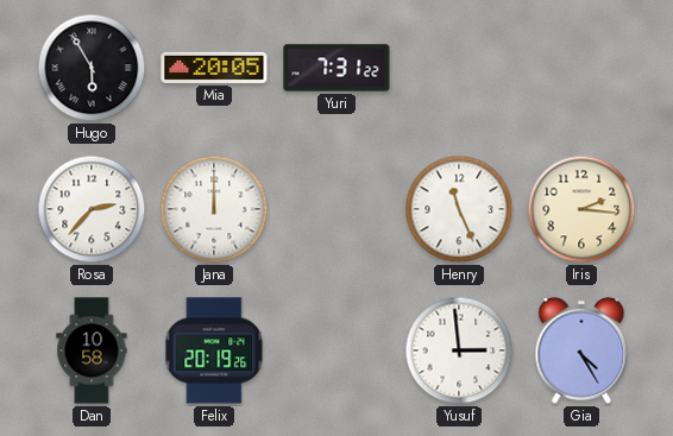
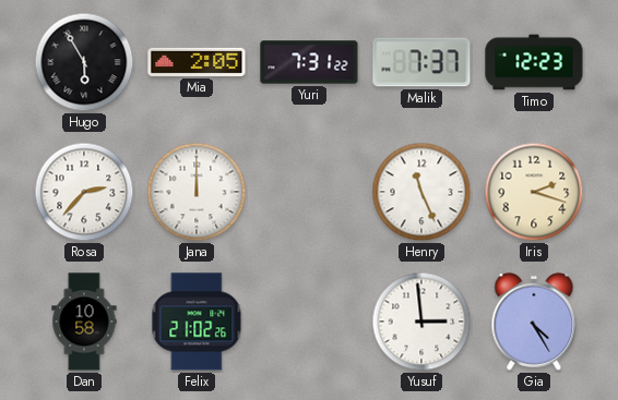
Mia: 20:05 -> 2:05
Malik: none -> 7:37
Timo: none -> 12:23
Iris: 2:16 -> 2:18
Felix: 20:19 -> 21:02
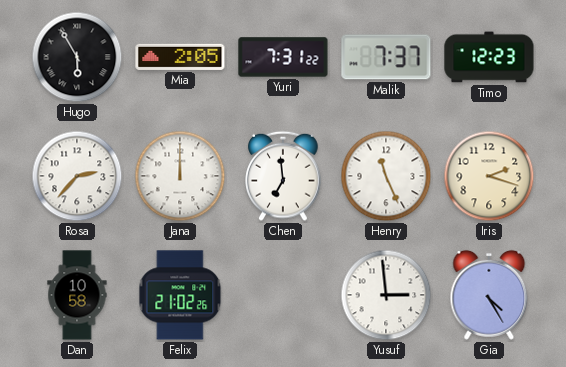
Chen: none -> 6:59
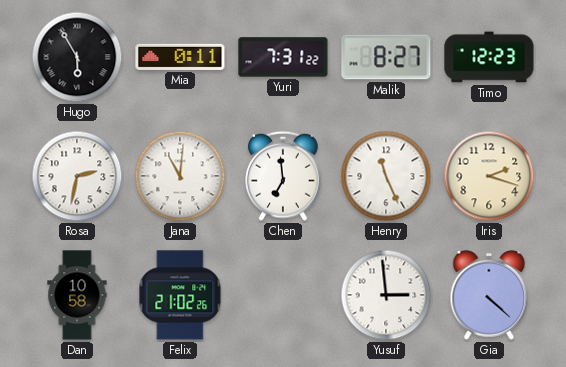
Mia: 2:05 -> 0:11
Malik: 7:37 -> 8:27
Rosa: 2:37 -> 2:32
Jana: 12:00 -> 11:01
Gia: 4:25 -> 4:22
